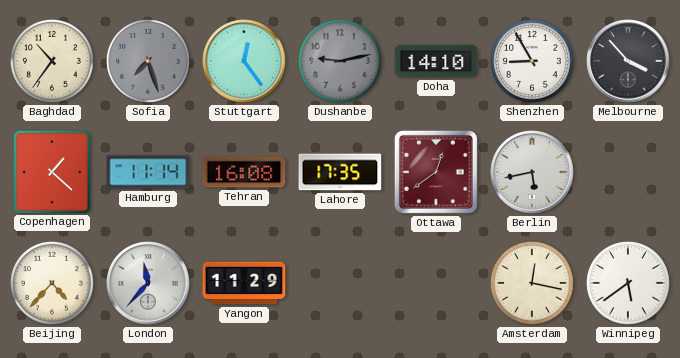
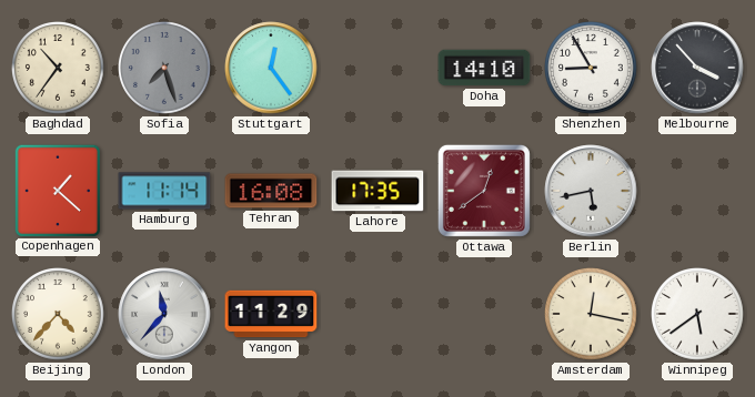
Dushanbe: 9:13 -> none
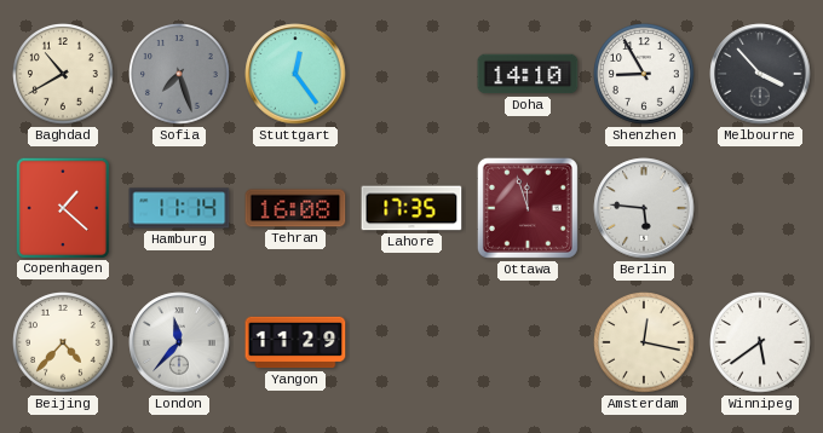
Baghdad: 10:36 -> 10:40
Ottawa: 12:39 -> 11:57
Berlin: 5:43 -> 5:46
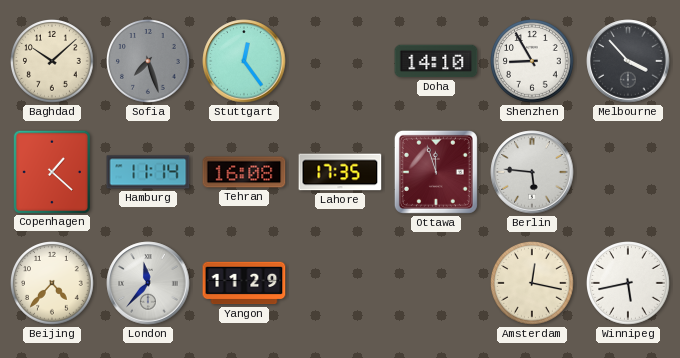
Baghdad: 10:40 -> 10:08
Winnipeg: 5:39 -> 5:43
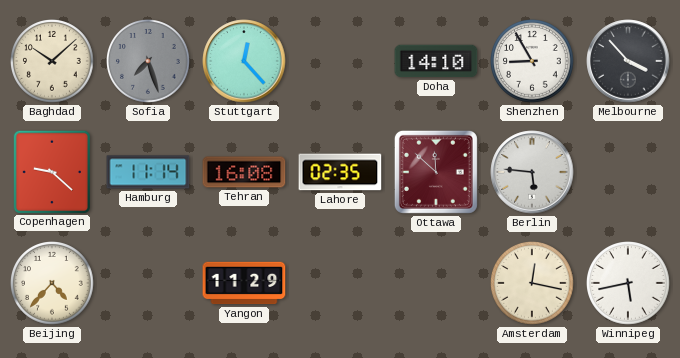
Stuttgart: 12:24 -> 12:23
Copenhagen: 1:22 -> 9:22
Lahore: 17:35 -> 02:35
Ottawa: 11:57 -> 11:52
London: 11:37 -> none
